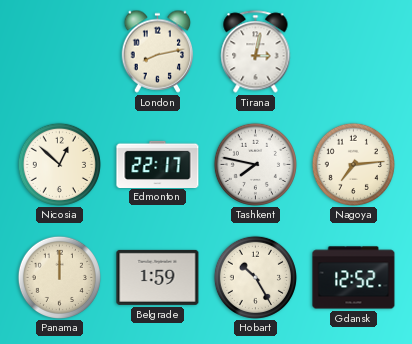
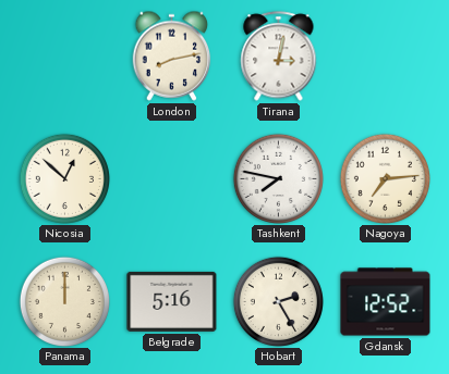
Edmonton: 22:17 -> none
Belgrade: 1:59 -> 5:16
Hobart: 10:25 -> 2:25
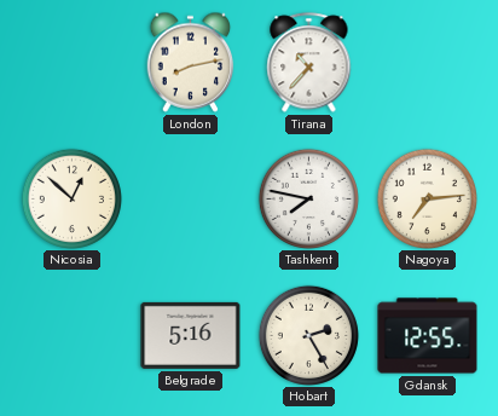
Tirana: 3:02 -> 10:37
Panama: 12:00 -> none
Gdansk: 12:52 -> 12:55
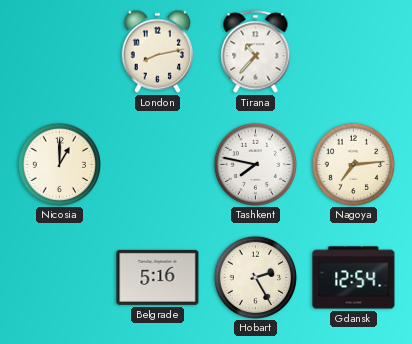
Nicosia: 12:52 -> 1:00
Gdansk: 12:55 -> 12:54
